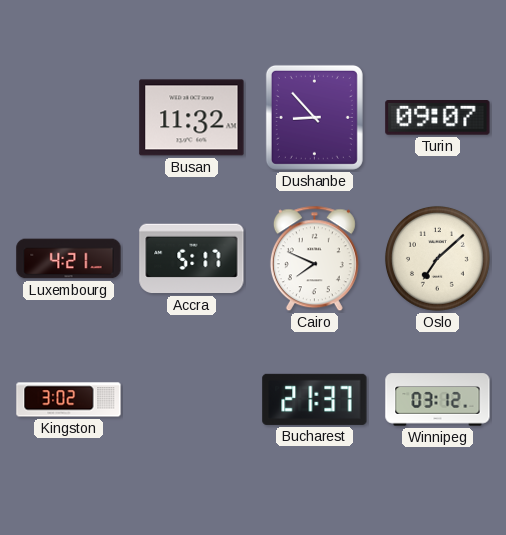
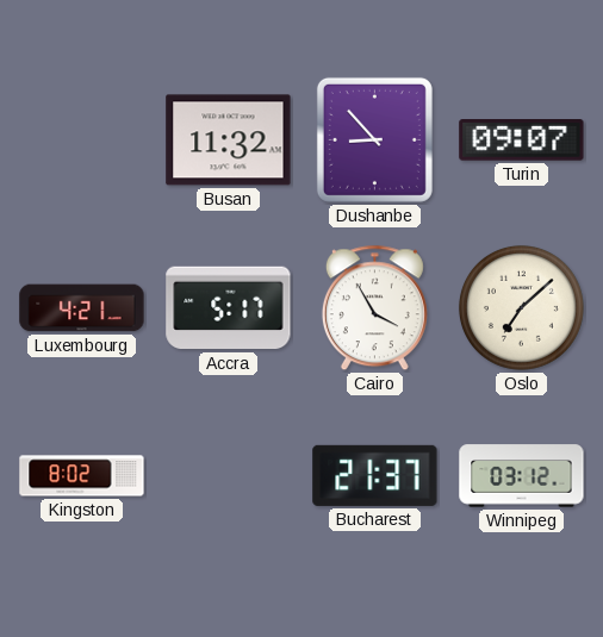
Cairo: 7:49 -> 3:55
Kingston: 3:02 -> 8:02
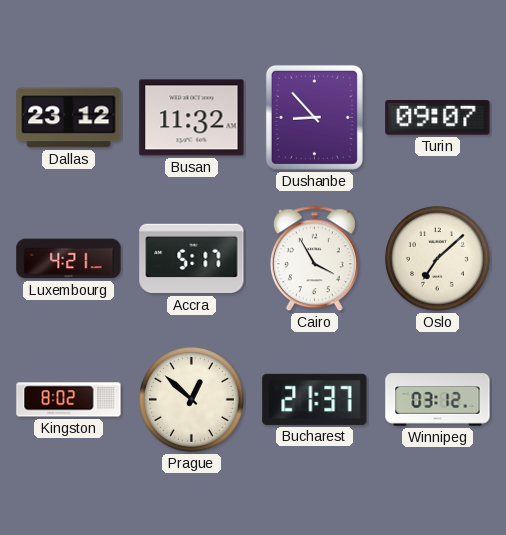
Dallas: none -> 23:12
Prague: none -> 12:52
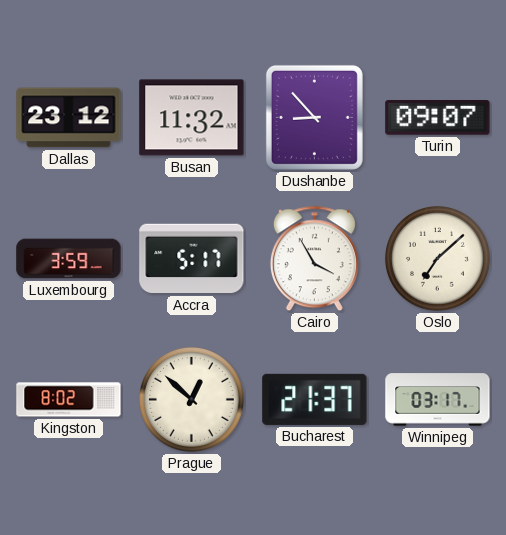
Luxembourg: 4:21 -> 3:59
Winnipeg: 03:12 -> 03:17
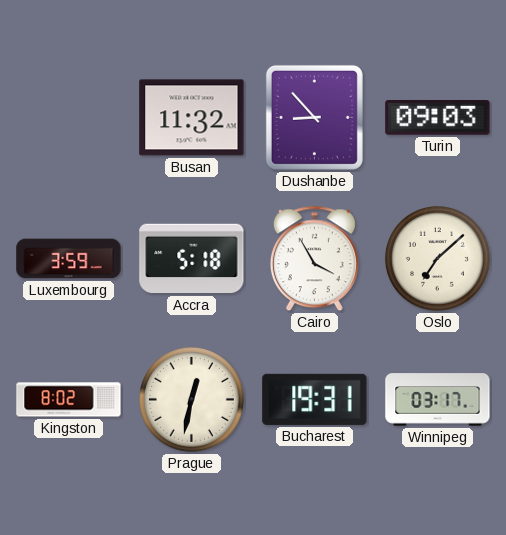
Dallas: 23:12 -> none
Turin: 09:07 -> 09:03
Accra: 5:17 -> 5:18
Prague: 12:52 -> 12:32
Bucharest: 21:37 -> 19:31
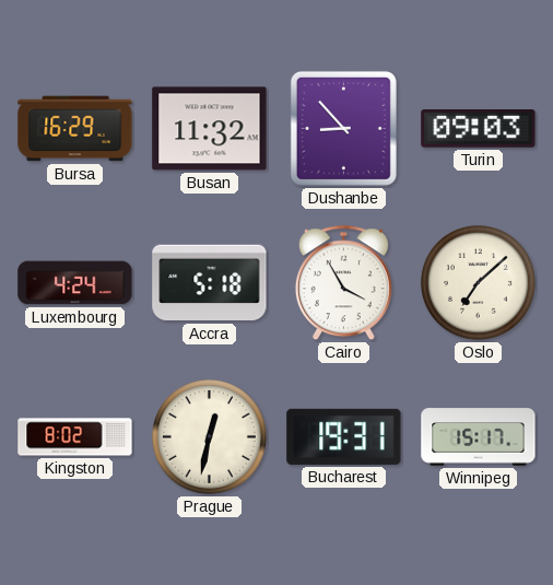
Bursa: none -> 16:29
Luxembourg: 3:59 -> 4:24
Winnipeg: 03:17 -> 15:17
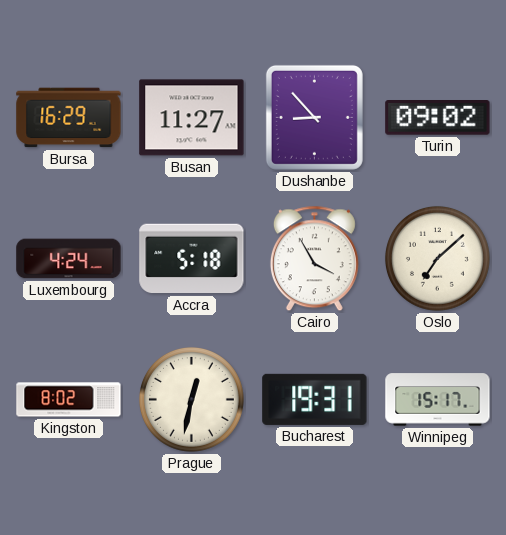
Busan: 11:32 -> 11:27
Turin: 09:03 -> 09:02
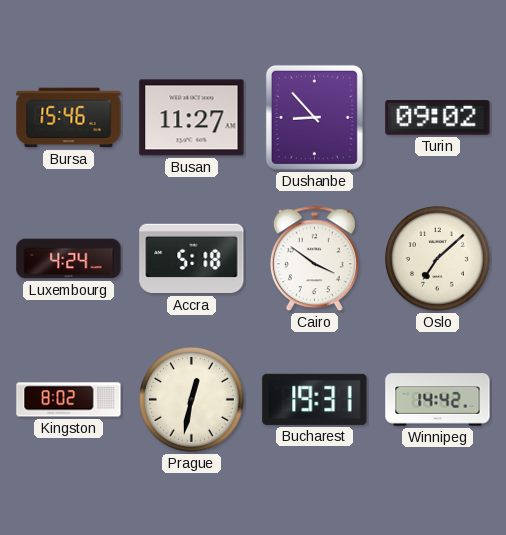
Bursa: 16:29 -> 15:46
Cairo: 3:55 -> 3:51
Winnipeg: 15:17 -> 14:42
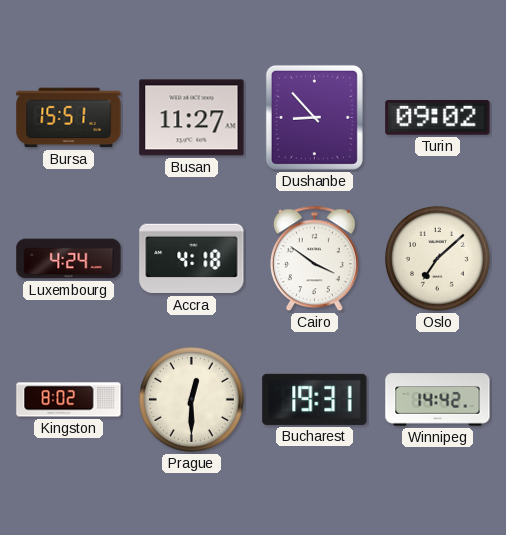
Bursa: 15:46 -> 15:51
Accra: 5:18 -> 4:18
Prague: 12:32 -> 12:30
